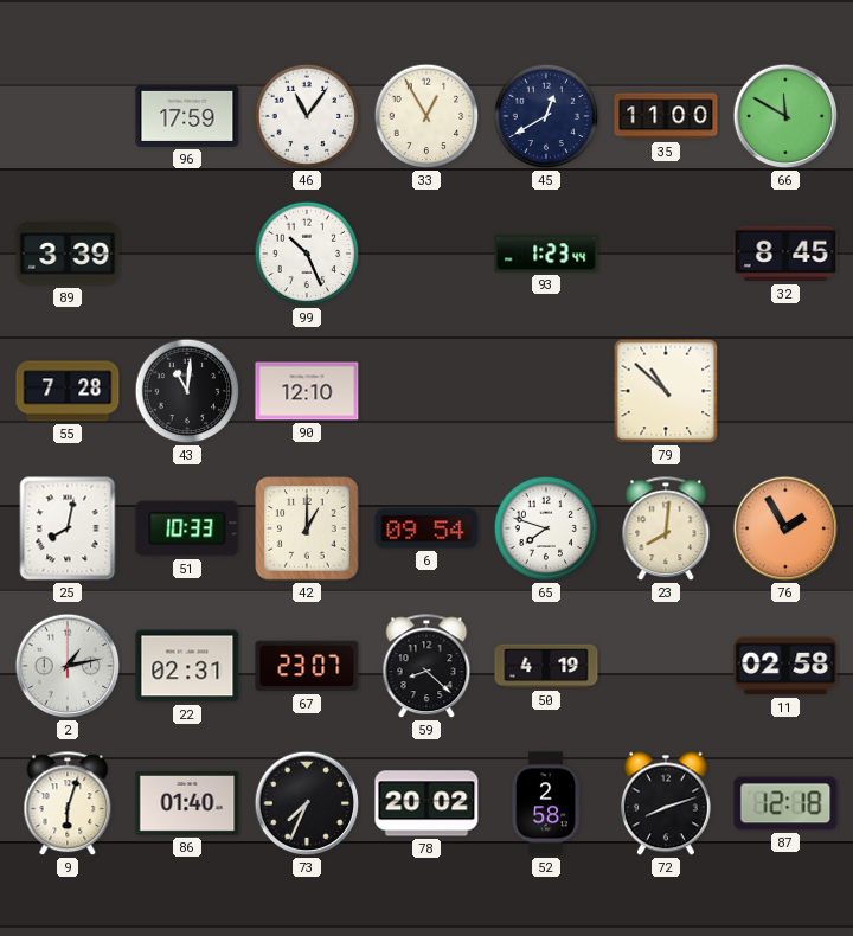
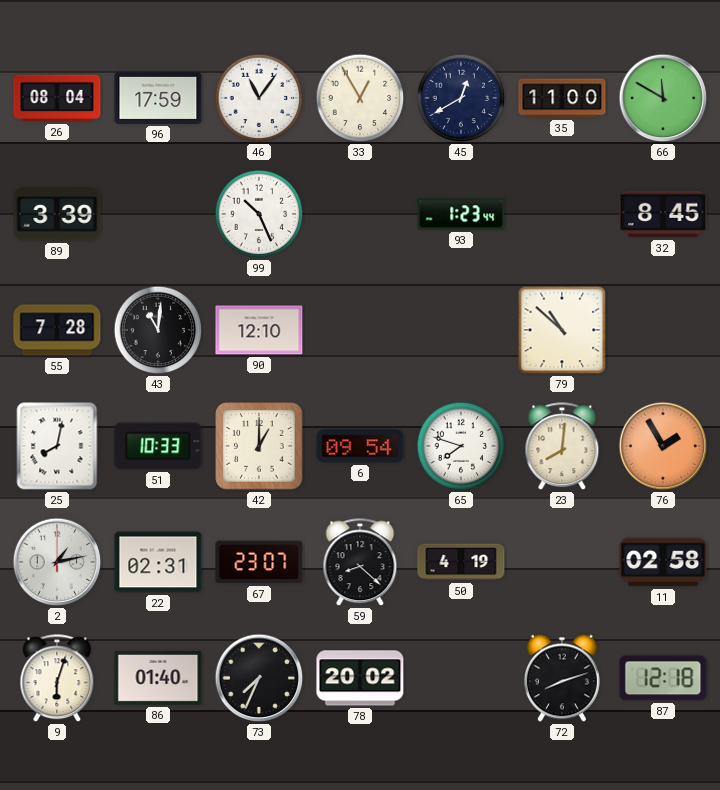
26: none -> 08:04
52: 2:58 -> none
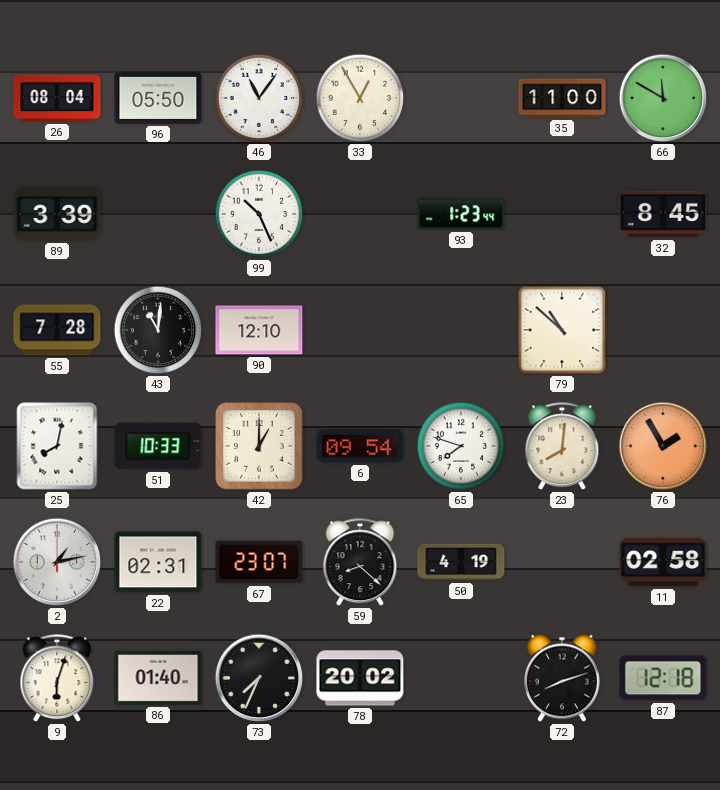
96: 17:59 -> 05:50
45: 12:40 -> none
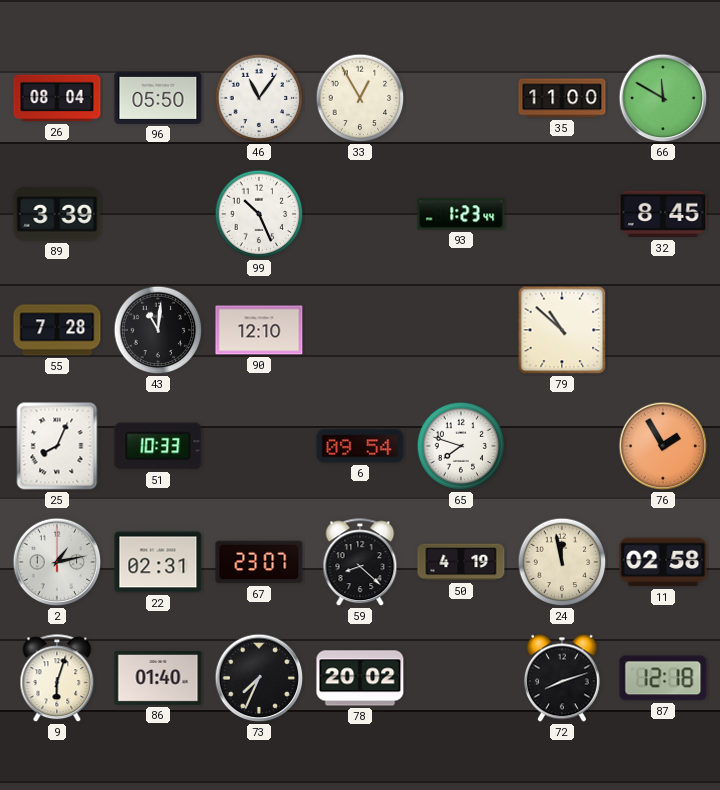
25: 8:02 -> 8:04
42: 1:00 -> none
23: 8:01 -> none
24: none -> 11:58
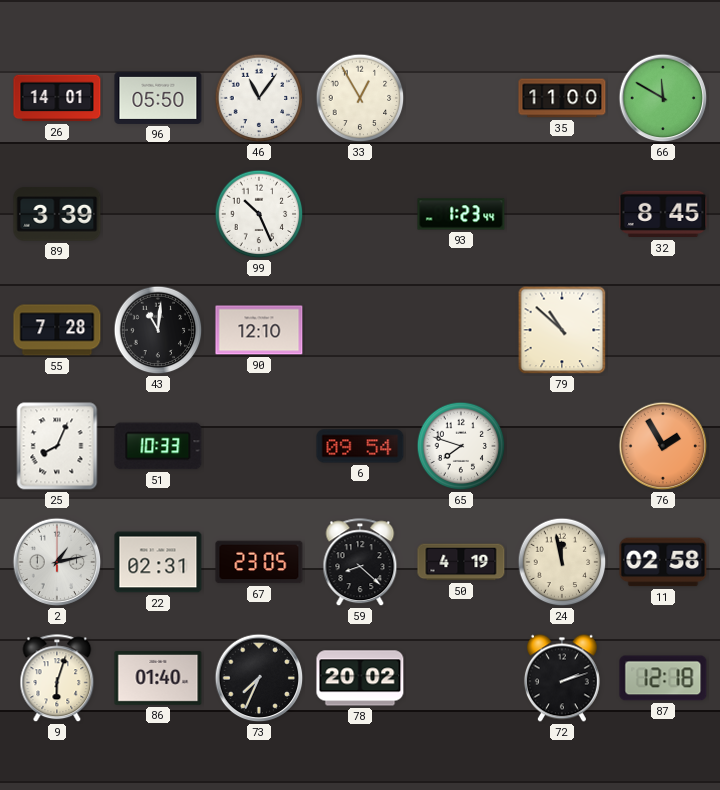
26: 08:04 -> 14:01
67: 23:07 -> 23:05
72: 8:12 -> 2:12
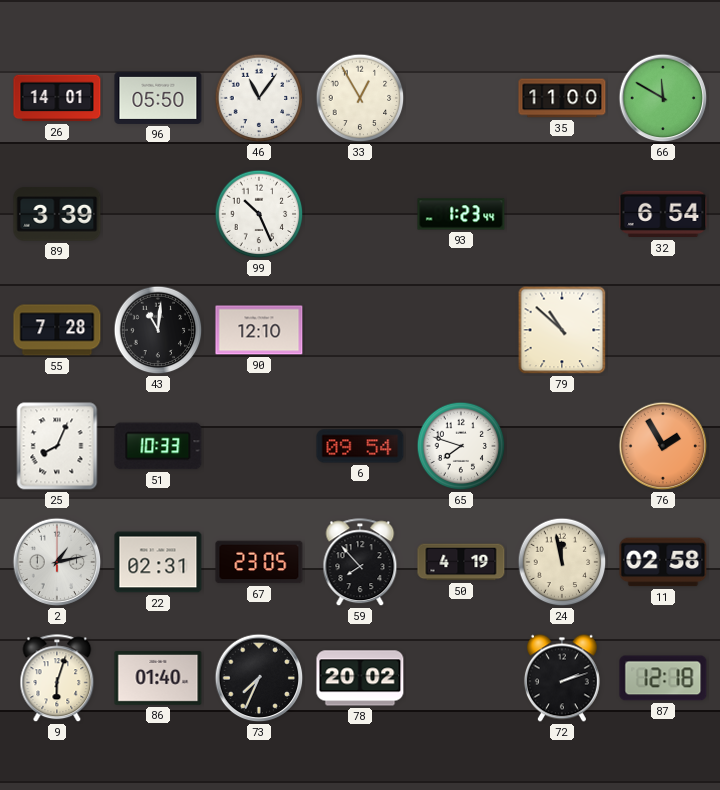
32: 8:45 -> 6:54
59: 8:22 -> 7:53
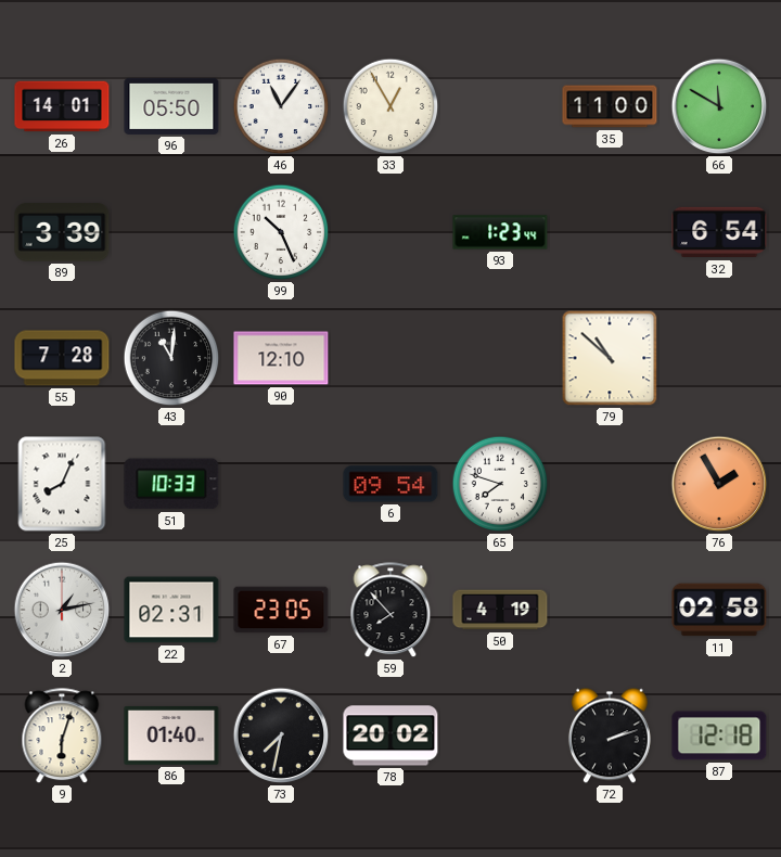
24: 11:58 -> none
73: 7:34 -> 7:32
